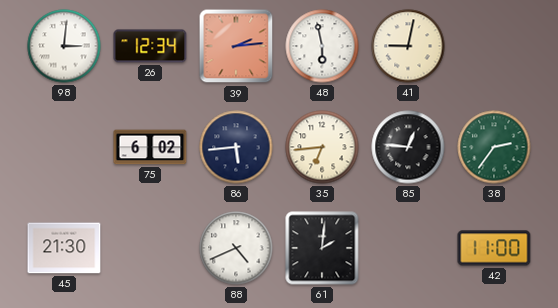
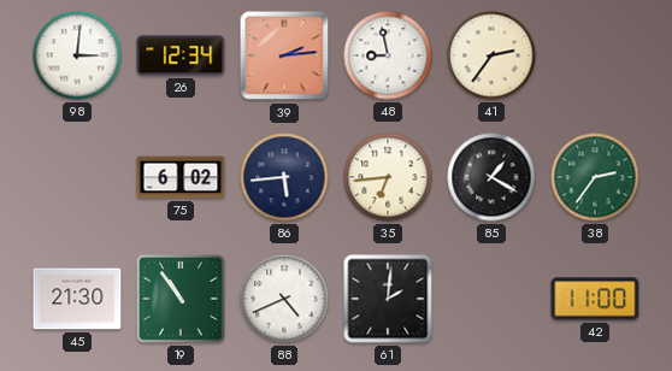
48: 5:58 -> 8:58
41: 9:02 -> 2:36
85: 12:46 -> 1:20
19: none -> 10:54
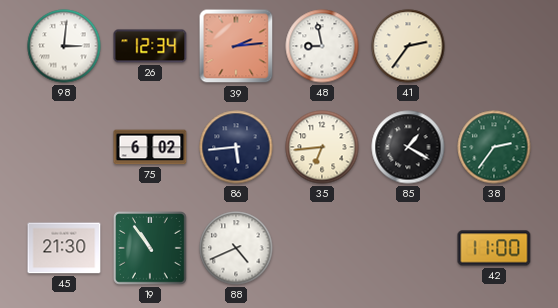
61: 2:01 -> none
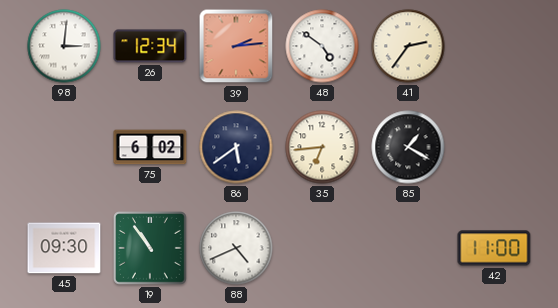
48: 8:58 -> 4:51
86: 5:44 -> 5:39
38: 2:36 -> none
45: 21:30 -> 09:30
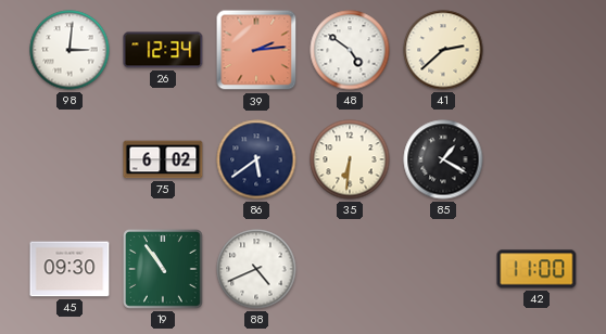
41: 2:36 -> 2:38
35: 6:44 -> 6:31
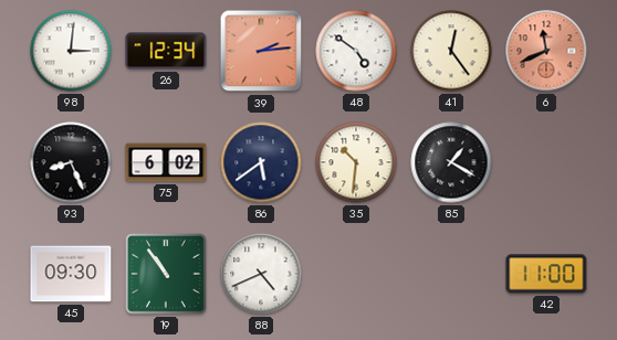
41: 2:38 -> 12:24
6: none -> 11:41
93: none -> 8:26
35: 6:31 -> 10:31
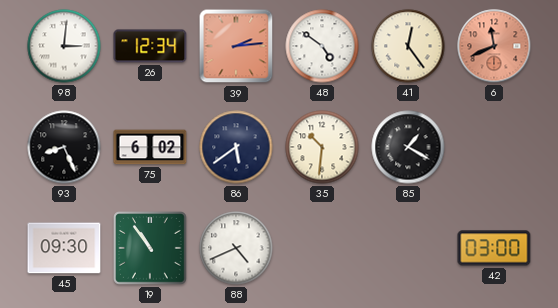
42: 11:00 -> 03:00
